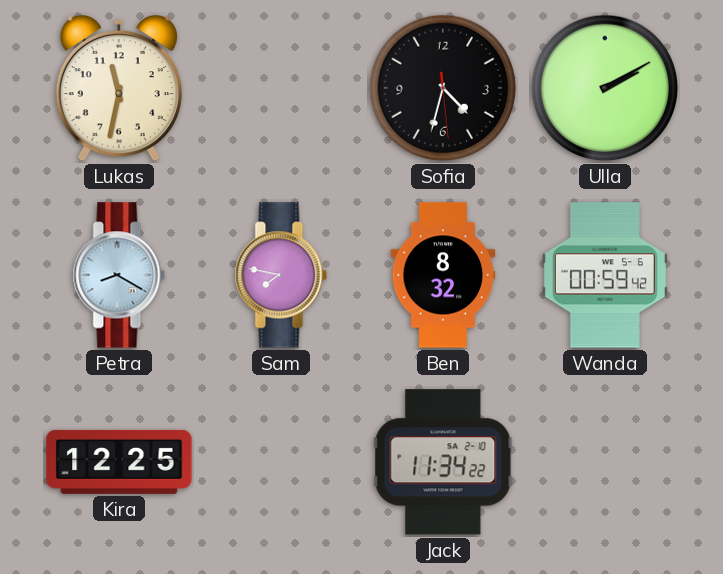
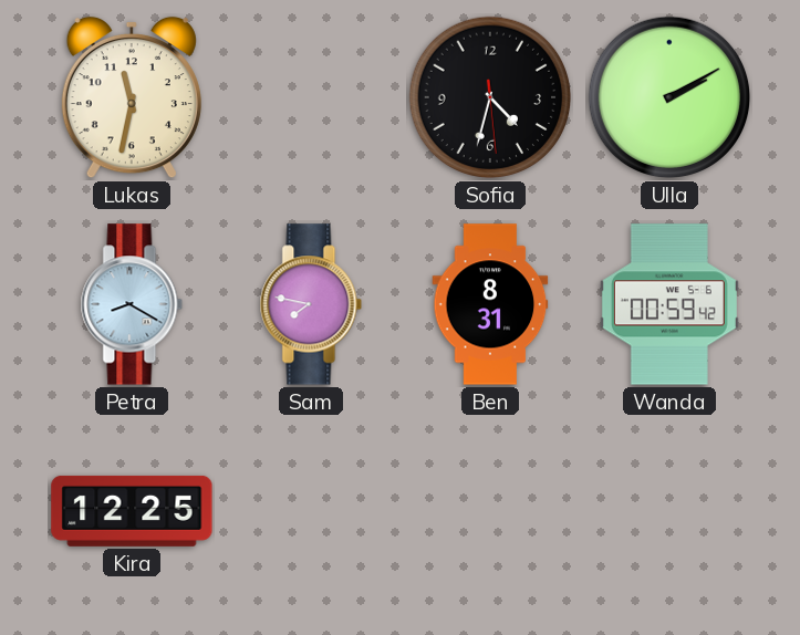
Ben: 8:32 -> 8:31
Jack: 11:34 -> none
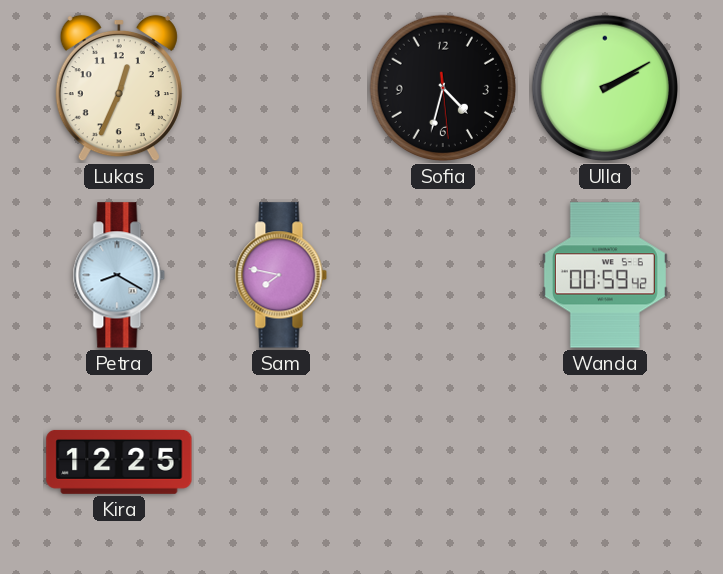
Lukas: 11:32 -> 12:34
Ben: 8:31 -> none
